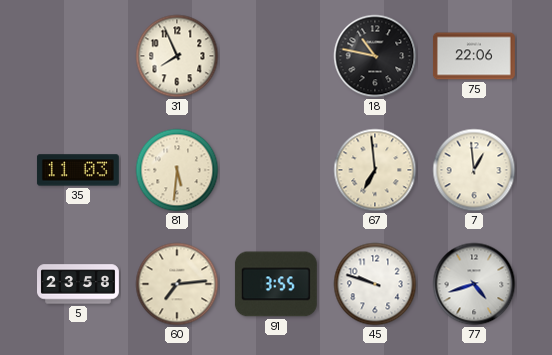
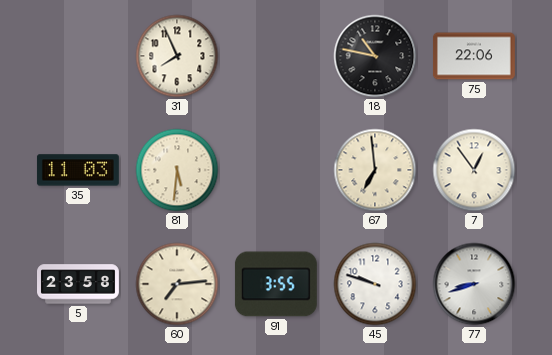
7: 12:59 -> 12:54
77: 4:42 -> 8:42
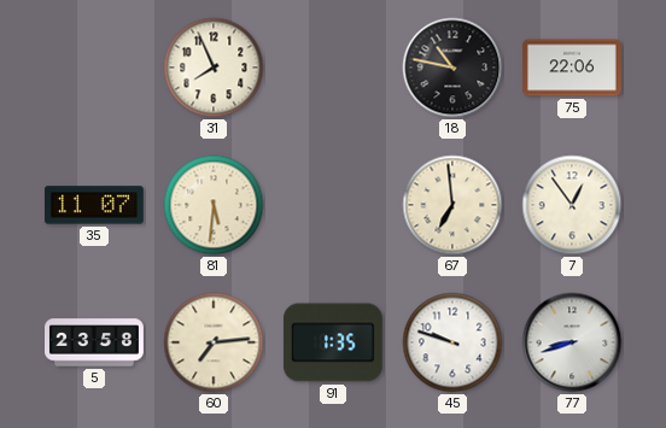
35: 11:03 -> 11:07
91: 3:55 -> 1:35
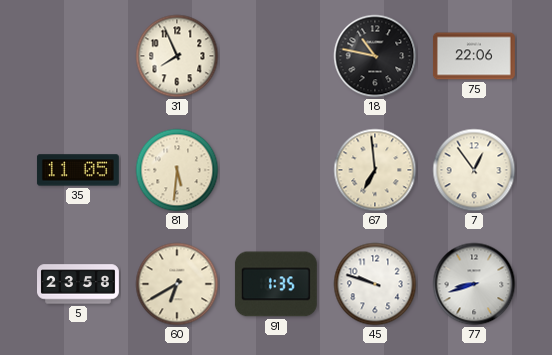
35: 11:07 -> 11:05
60: 7:14 -> 6:40
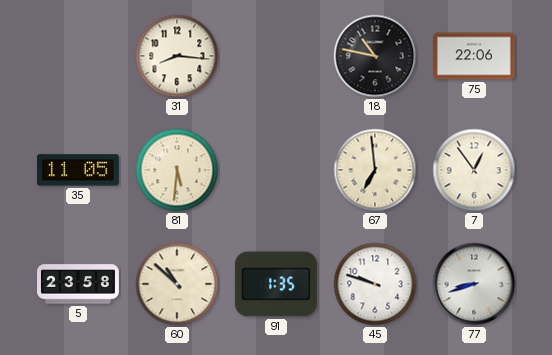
31: 7:56 -> 8:16
60: 6:40 -> 10:52
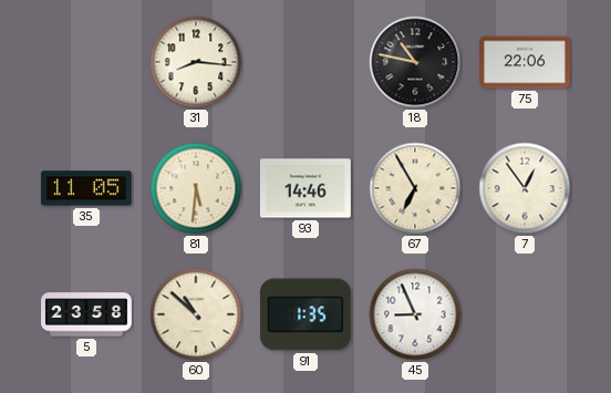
93: none -> 14:46
67: 6:59 -> 6:55
45: 9:48 -> 8:56
77: 8:42 -> none
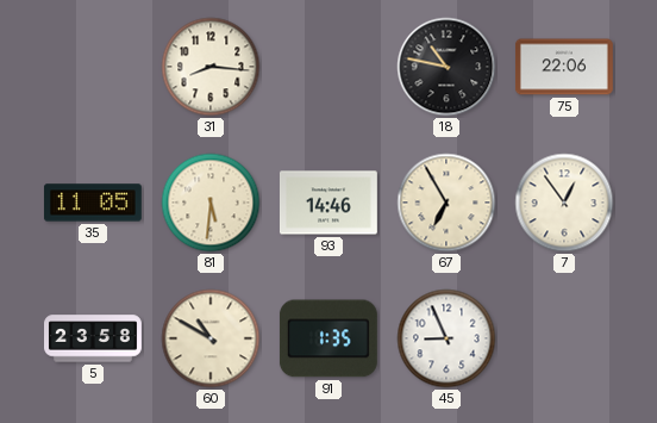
60: 10:52 -> 10:50
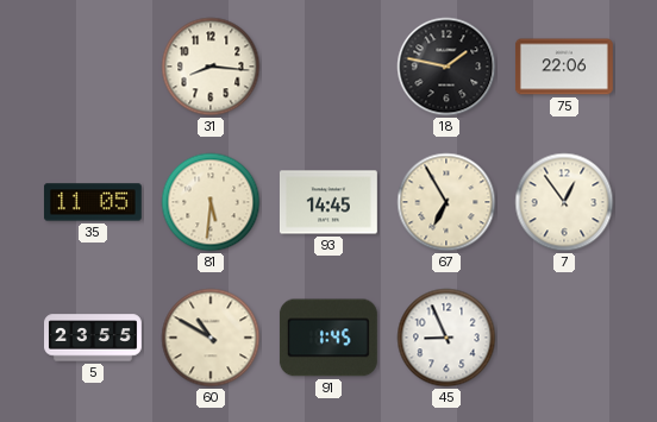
18: 10:47 -> 1:47
93: 14:46 -> 14:45
5: 23:58 -> 23:55
91: 1:35 -> 1:45
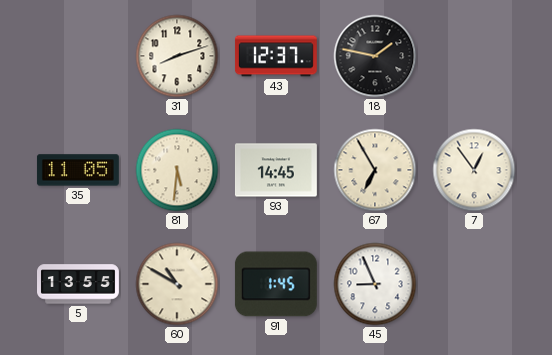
31: 8:16 -> 8:12
43: none -> 12:37
75: 22:06 -> none
5: 23:55 -> 13:55
